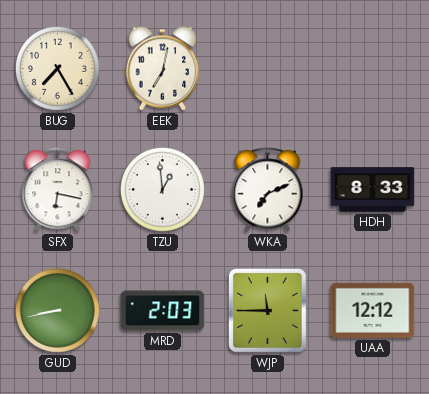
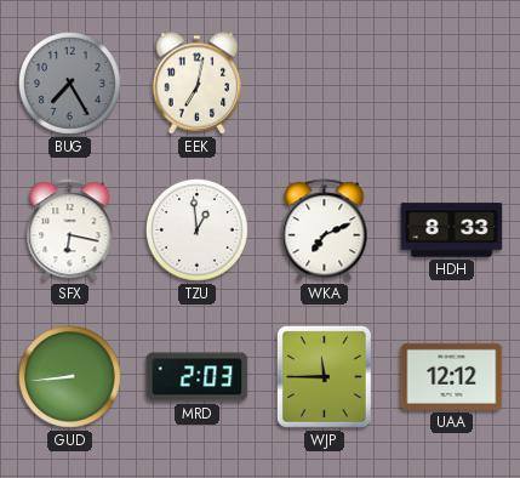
BUG dial: cream -> grey
GUD: 8:43 -> 8:44
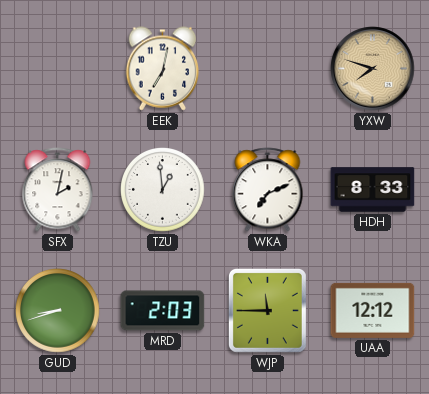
BUG: 7:25 -> none
YXW: none -> 7:48
SFX: 6:17 -> 2:02
GUD: 8:44 -> 8:42
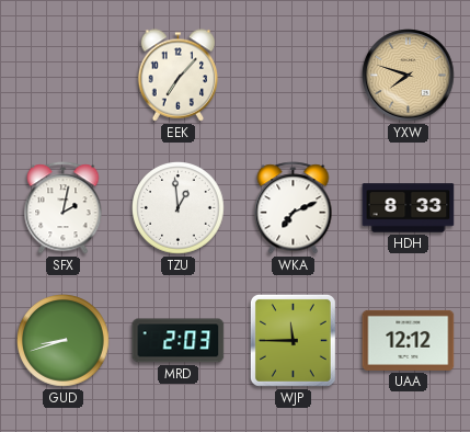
EEK: 7:02 -> 7:07
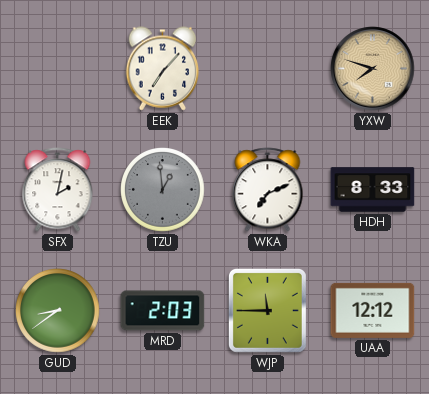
TZU dial: white -> grey
GUD: 8:42 -> 8:39
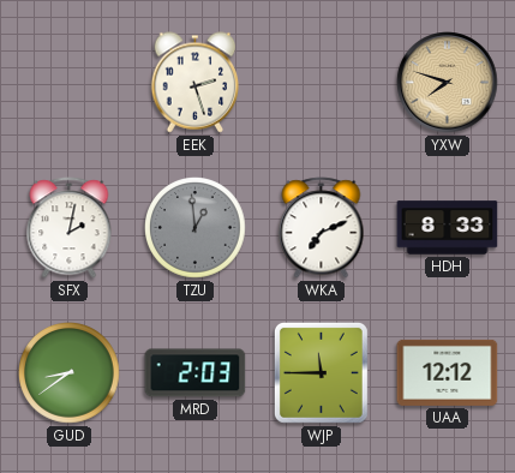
EEK: 7:07 -> 2:27
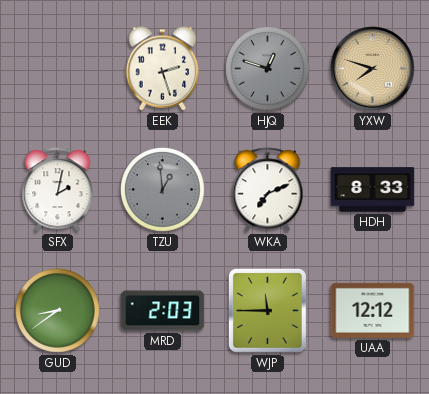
HJQ: none -> 12:48
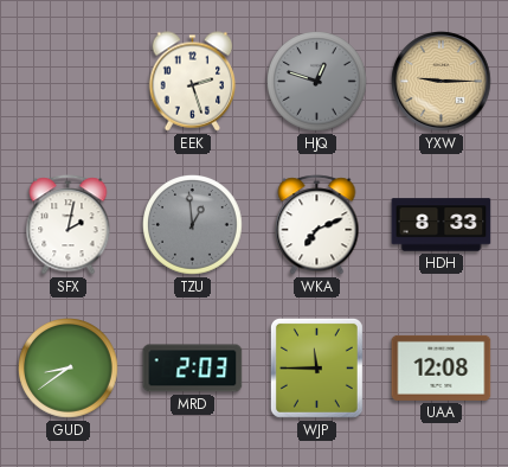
YXW: 7:48 -> 9:15
UAA: 12:12 -> 12:08
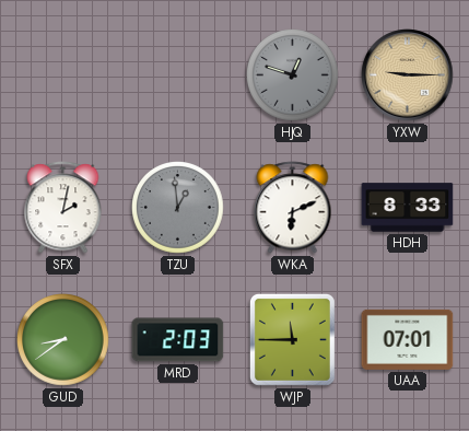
EEK: 2:27 -> none
WKA: 7:11 -> 6:11
UAA: 12:08 -> 07:01
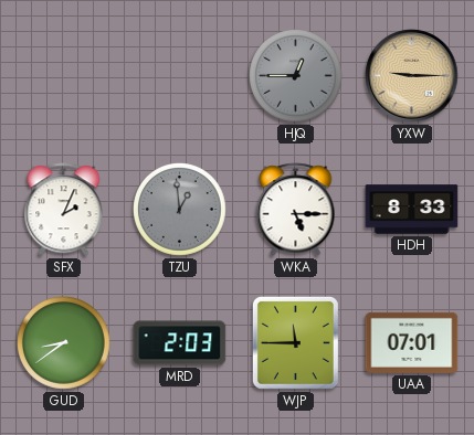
HJQ: 12:48 -> 12:45
SFX: 2:02 -> 2:04
WKA: 6:11 -> 5:15
